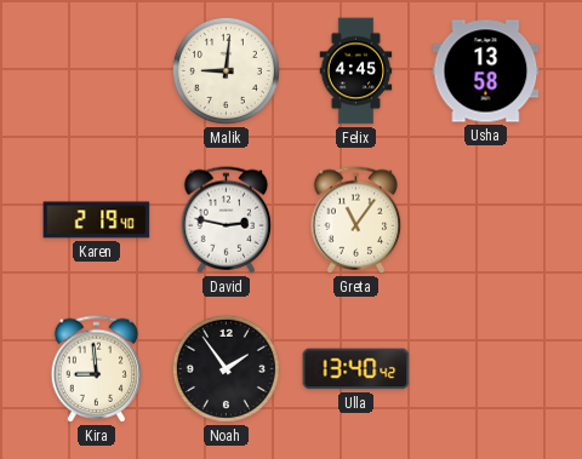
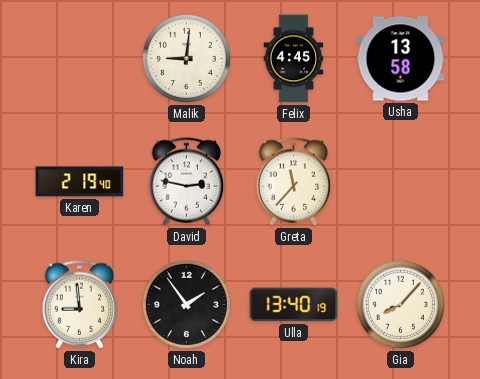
Greta: 11:06 -> 11:37
Ulla: 13:40:42 -> 13:40:19
Gia: none -> 8:07
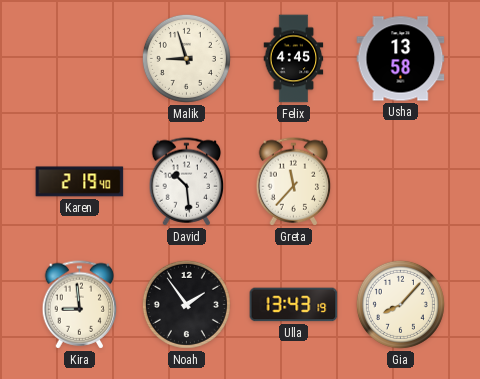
Malik: 9:01 -> 8:57
David: 2:47 -> 10:29
Ulla: 13:40 -> 13:43
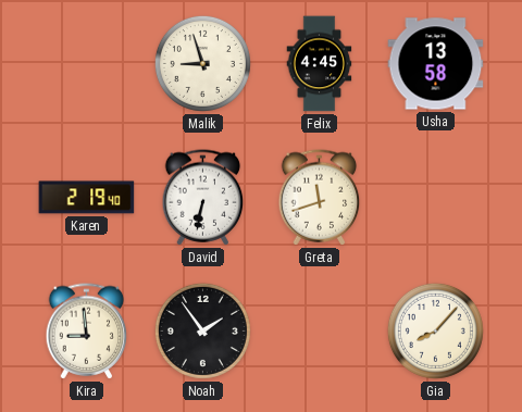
David: 10:29 -> 6:32
Greta: 11:37 -> 11:42
Ulla: 13:43 -> none
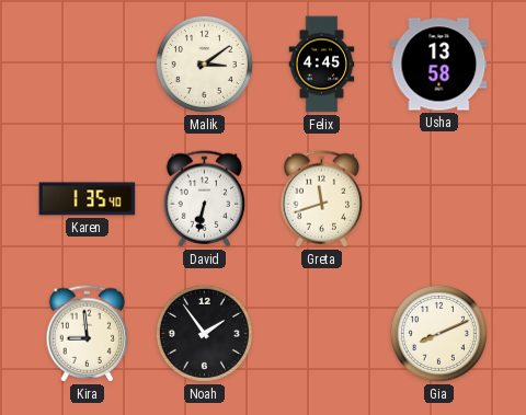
Malik: 8:57 -> 3:09
Karen: 2:19 -> 1:35
Gia: 8:07 -> 8:11
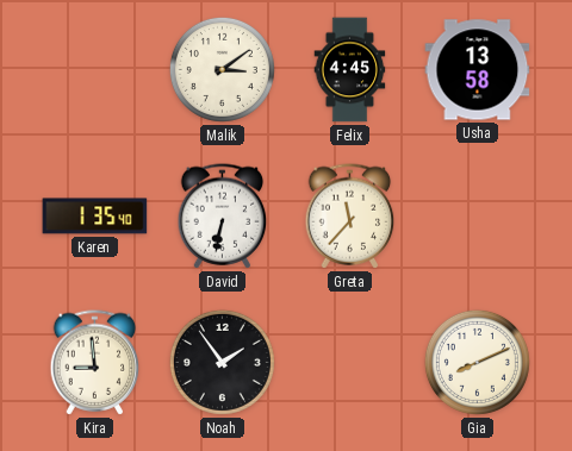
Greta: 11:42 -> 11:37
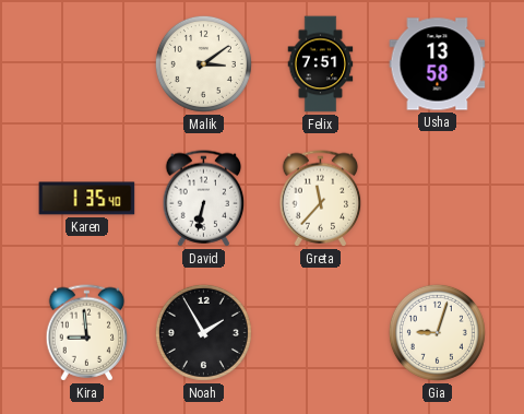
Felix: 4:45 -> 7:51
Noah: 1:54 -> 1:55
Gia: 8:11 -> 9:03
